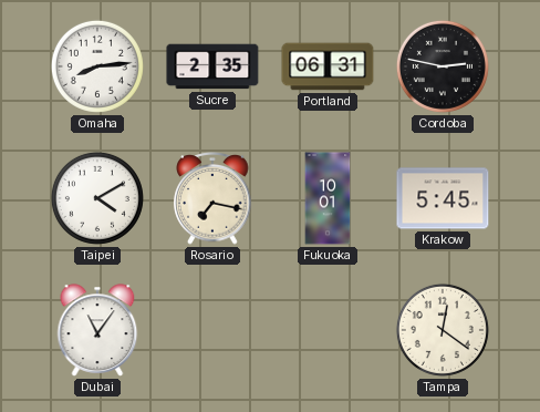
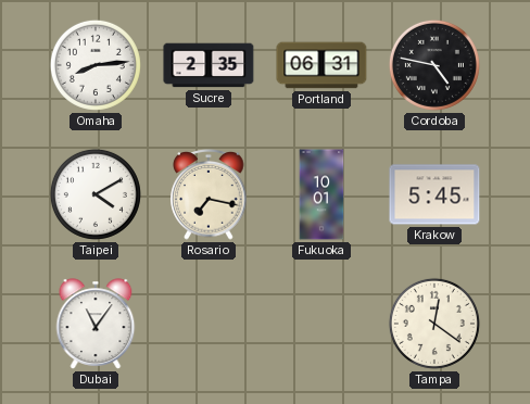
Cordoba: 2:47 -> 4:47
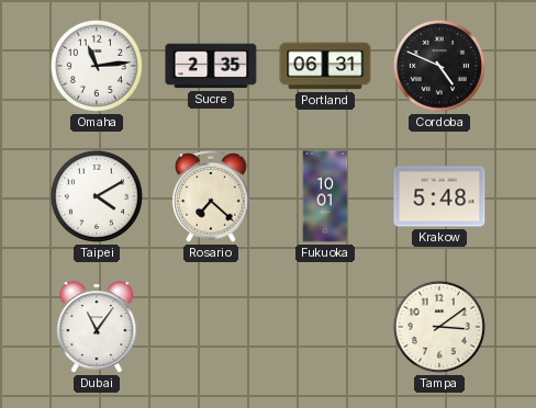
Omaha: 8:14 -> 11:14
Cordoba: 4:47 -> 4:49
Rosario: 7:17 -> 7:22
Krakow: 5:45 -> 5:48
Tampa: 12:21 -> 3:09
